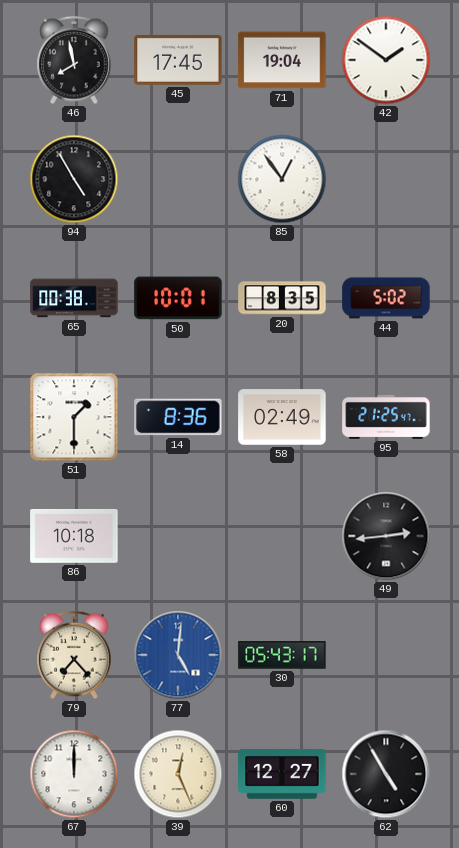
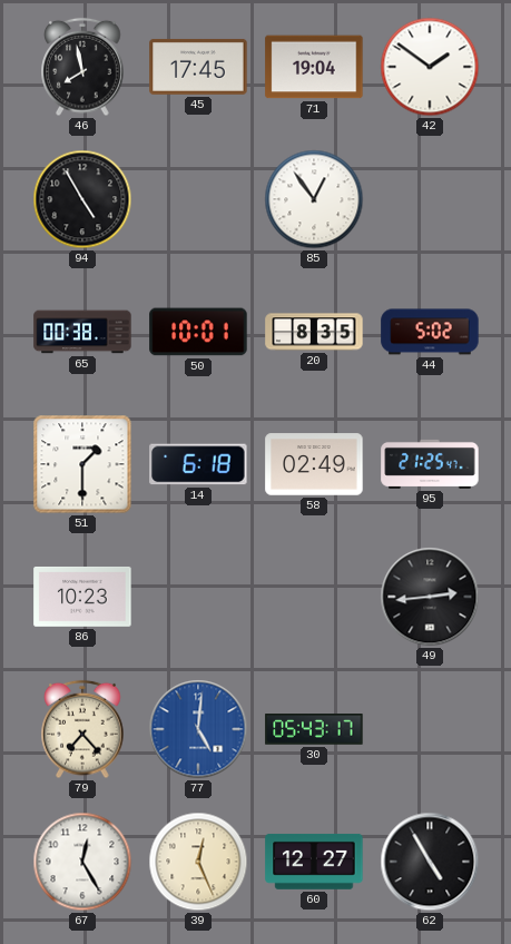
14: 8:36 -> 6:18
86: 10:18 -> 10:23
67: 12:00 -> 12:25
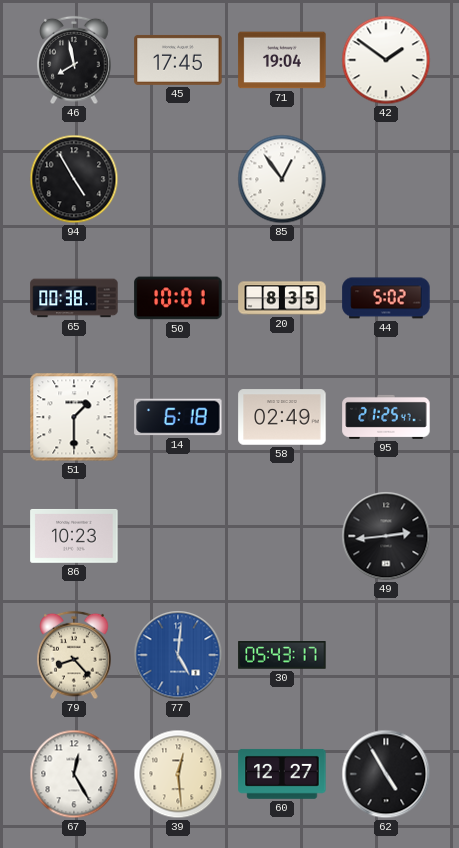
79: 7:23 -> 8:23
39: 12:26 -> 12:29
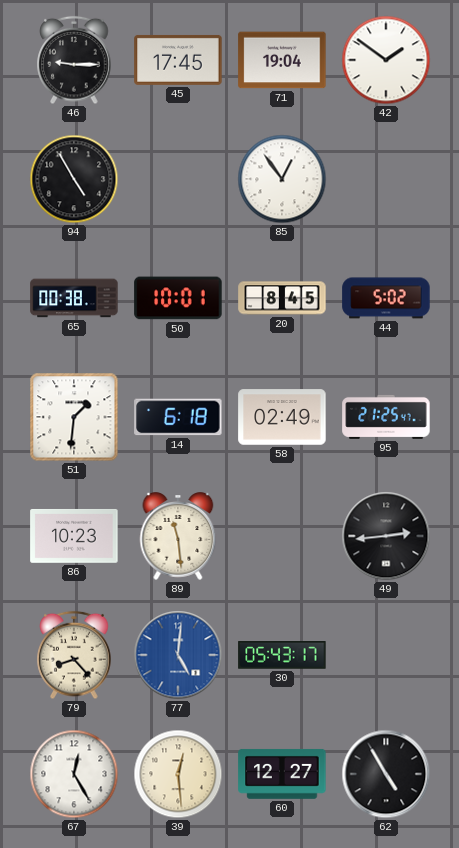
46: 7:58 -> 9:15
20: 8:35 -> 8:45
51: 1:30 -> 1:31
89: none -> 11:29
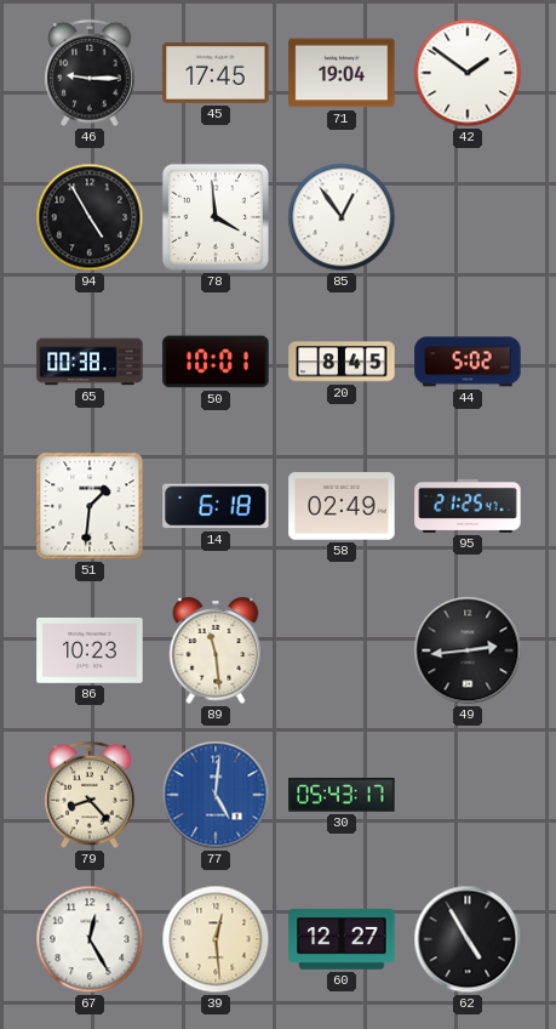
78: none -> 3:59
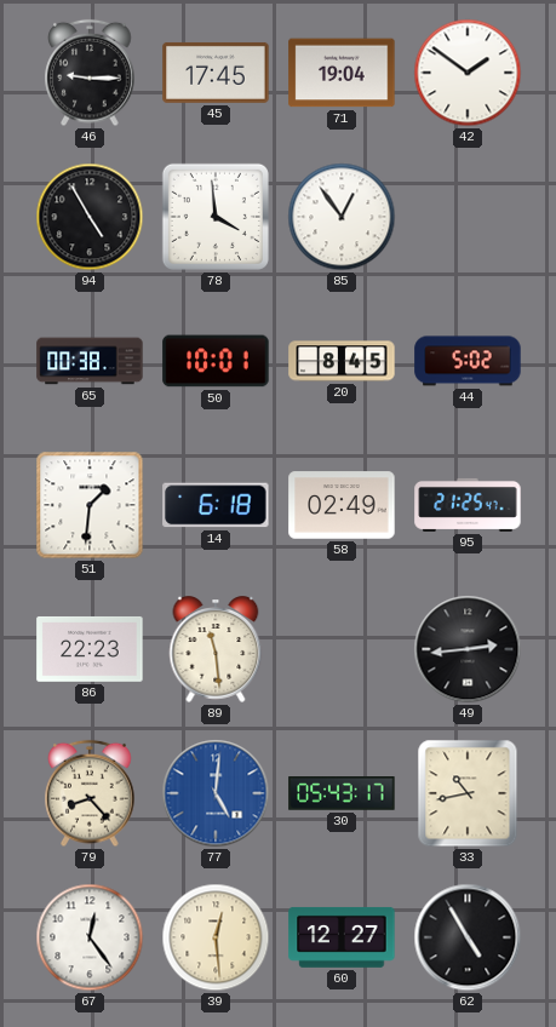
86: 10:23 -> 22:23
33: none -> 10:43
67: 12:25 -> 12:24
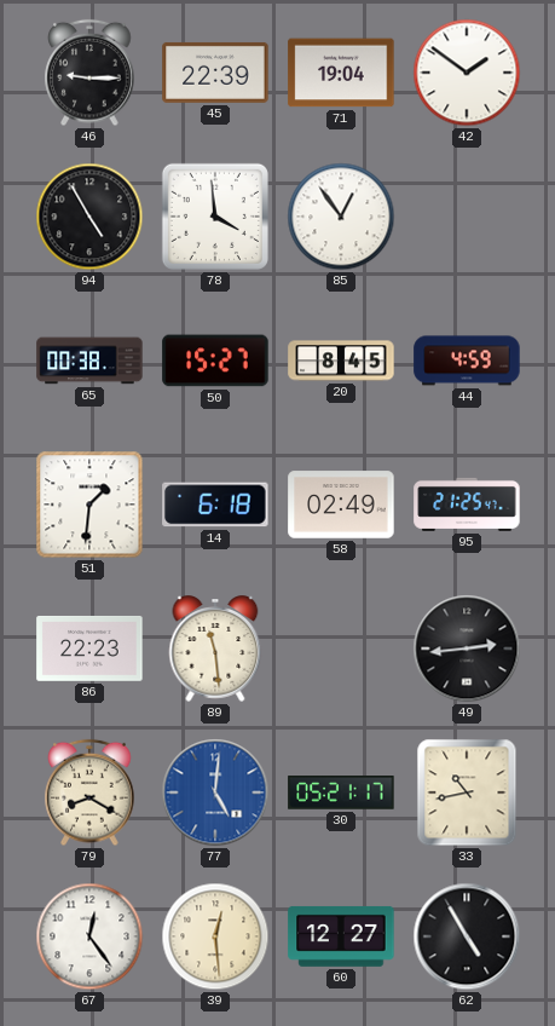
45: 17:45 -> 22:39
50: 10:01 -> 15:27
44: 5:02 -> 4:59
79: 8:23 -> 8:20
30: 05:43 -> 05:21
